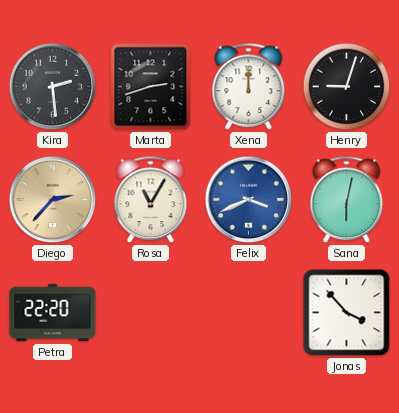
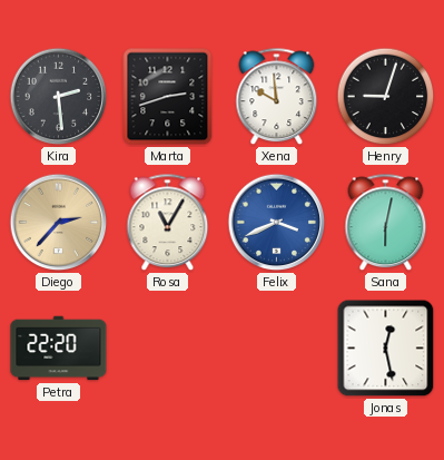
Xena: 12:00 -> 9:59
Jonas: 3:53 -> 12:28
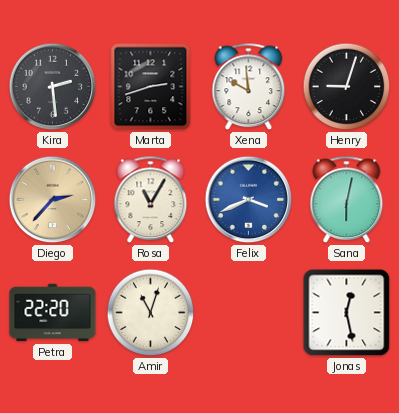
Amir: none -> 11:03
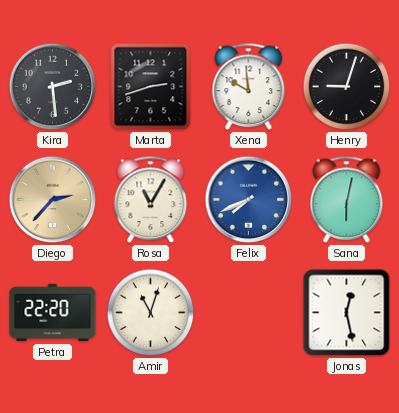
Felix: 3:41 -> 7:41
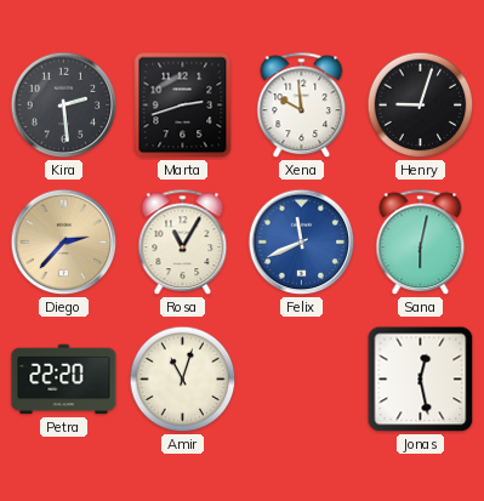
Felix: 7:41 -> 11:41
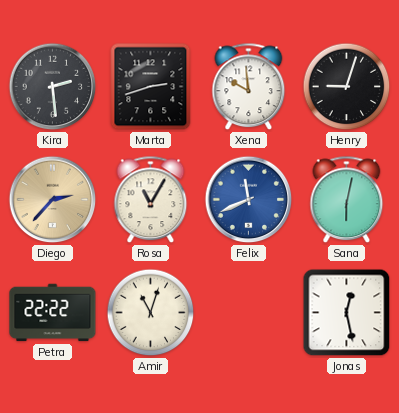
Petra: 22:20 -> 22:22
